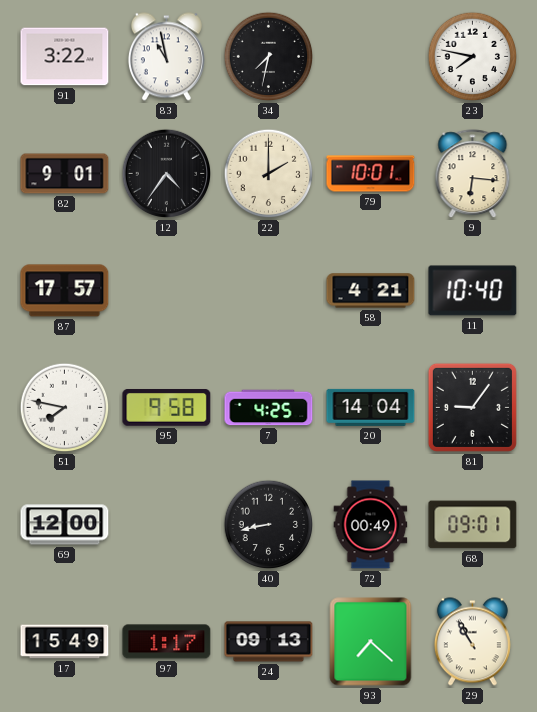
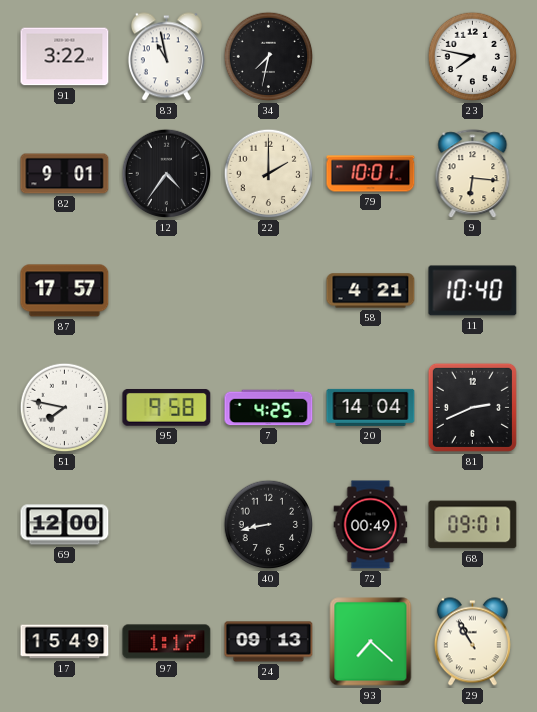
81: 9:06 -> 2:41
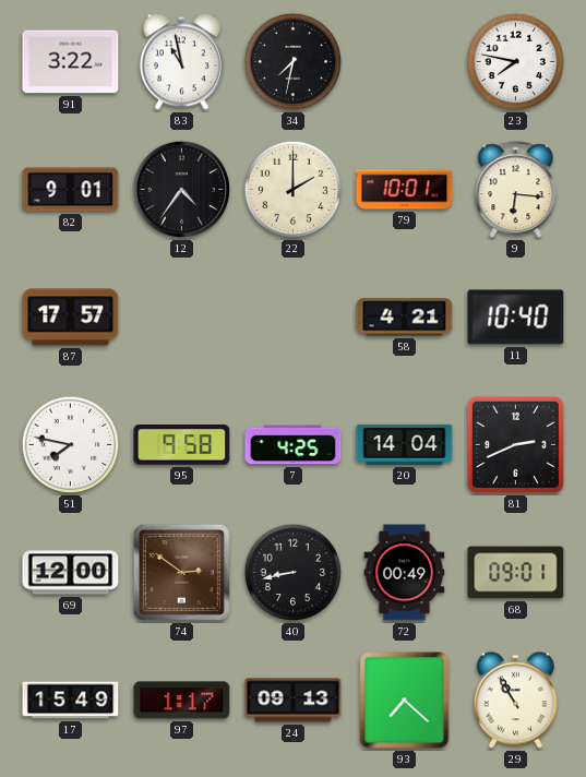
74: none -> 2:51
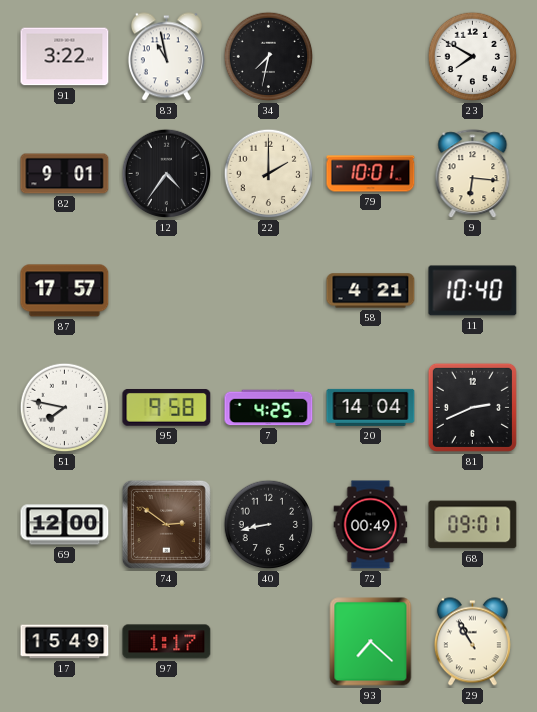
23: 7:47 -> 7:50
24: 09:13 -> none
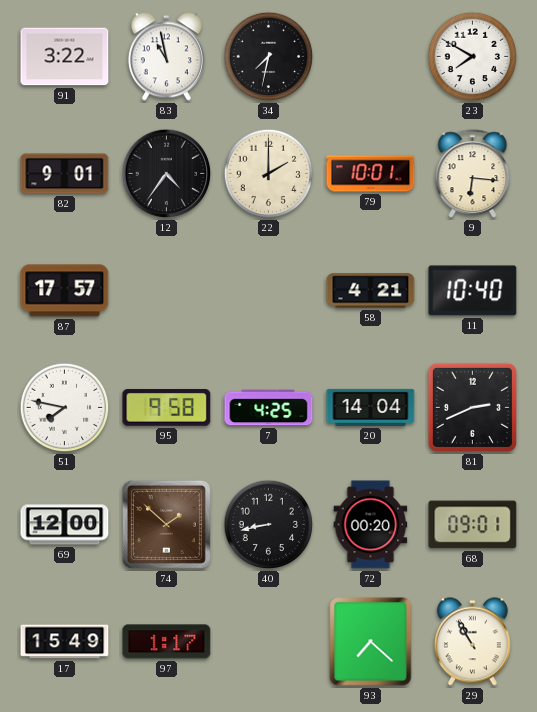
74: 2:51 -> 1:52
72: 00:49 -> 00:20
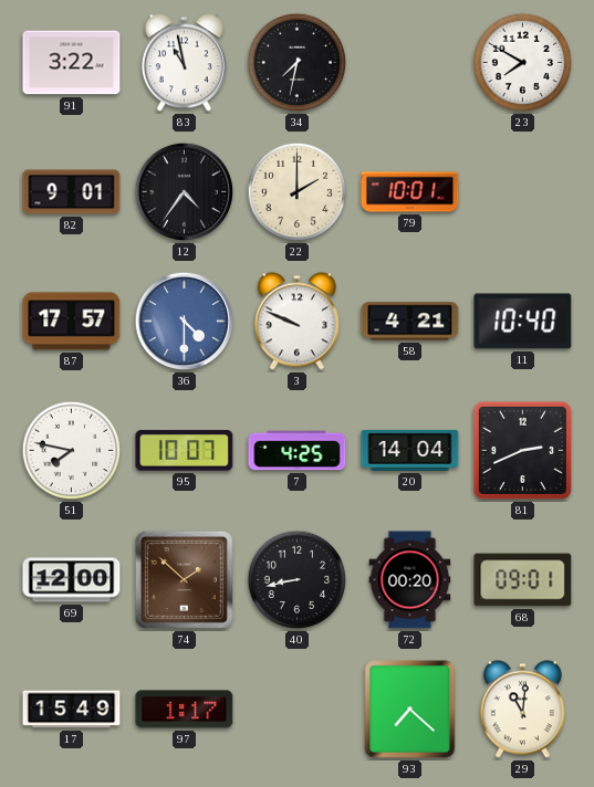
9: 6:16 -> none
36: none -> 4:30
3: none -> 9:49
95: 9:58 -> 10:07
29: 10:55 -> 11:01
